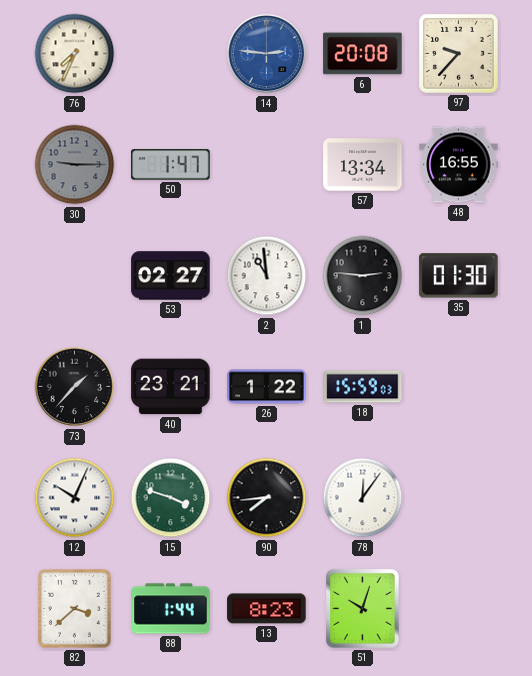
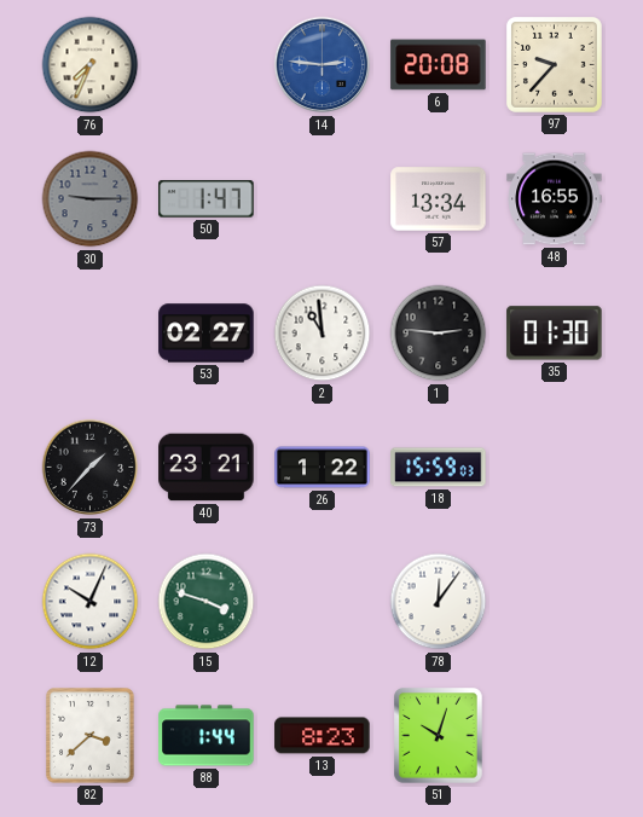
90: 7:44 -> none
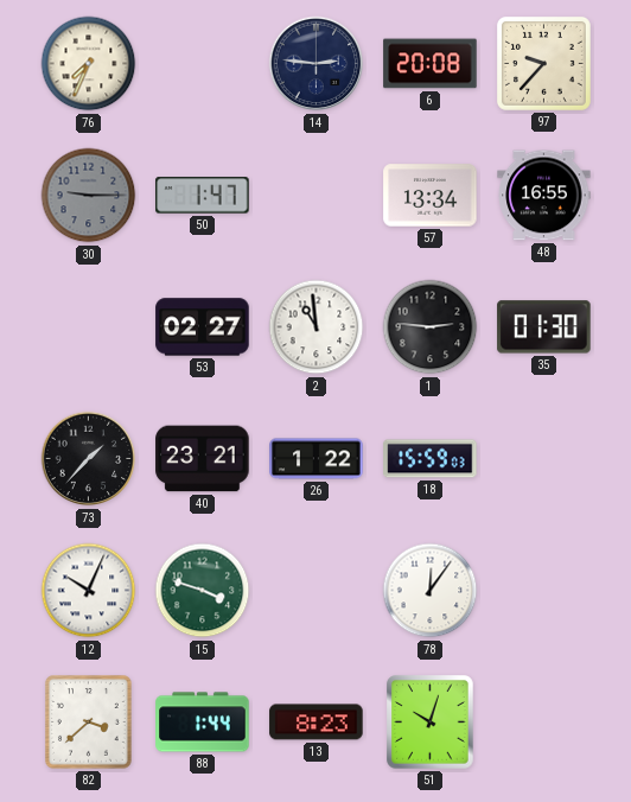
14 dial: blue -> navy
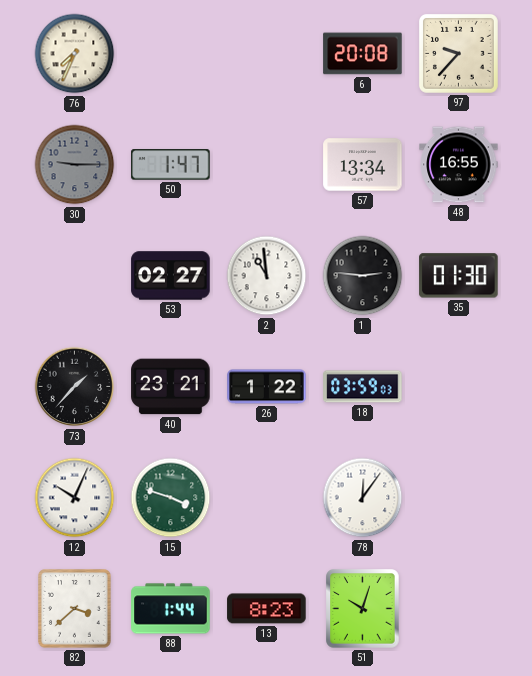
14: 2:46 -> none
18: 15:59 -> 03:59
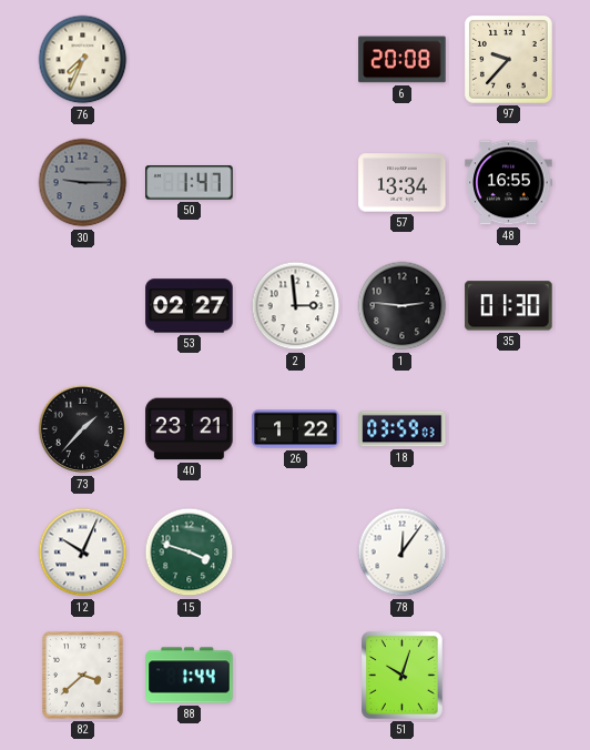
2: 10:59 -> 2:59
13: 8:23 -> none
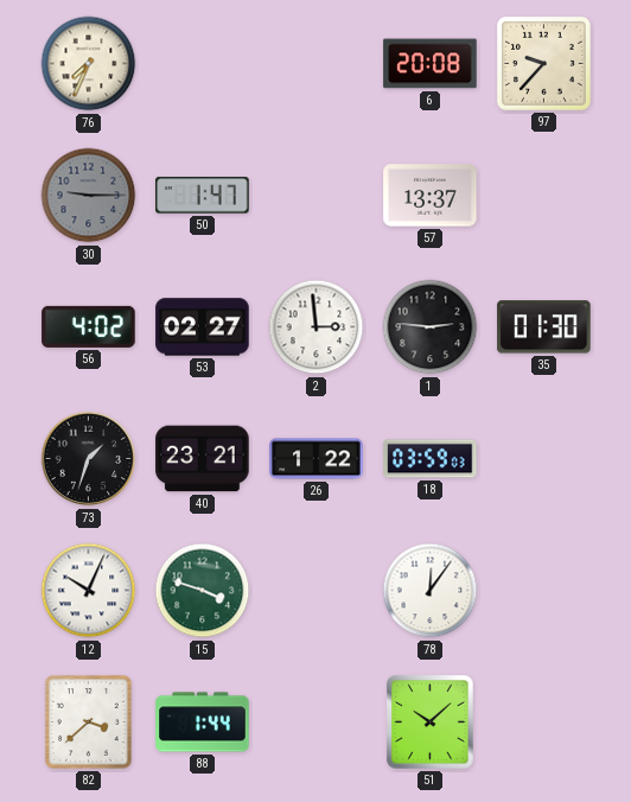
57: 13:34 -> 13:37
48: 16:55 -> none
56: none -> 4:02
73: 1:37 -> 1:33
51: 10:03 -> 10:08
